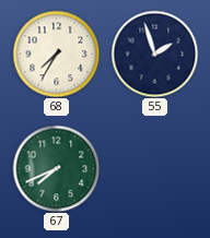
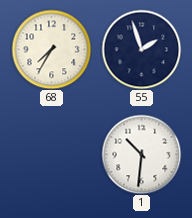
67: 7:41 -> none
1: none -> 10:31
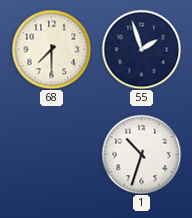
68: 7:35 -> 7:30
1: 10:31 -> 10:33
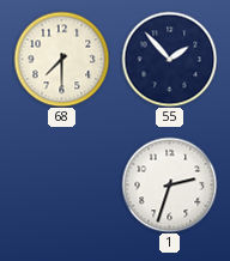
55: 1:57 -> 1:53
1: 10:33 -> 2:33
